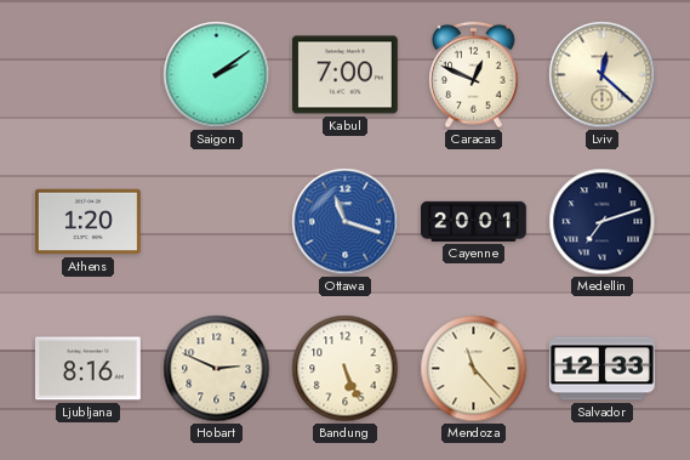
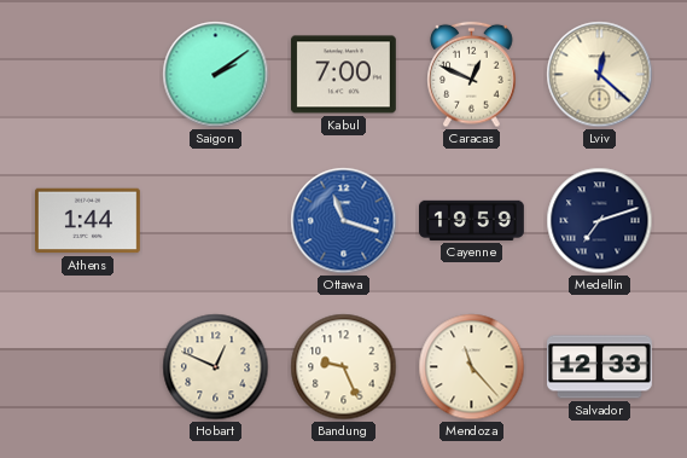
Athens: 1:20 -> 1:44
Cayenne: 20:01 -> 19:59
Ljubljana: 8:16 -> none
Hobart: 2:49 -> 12:49
Bandung: 5:26 -> 9:26
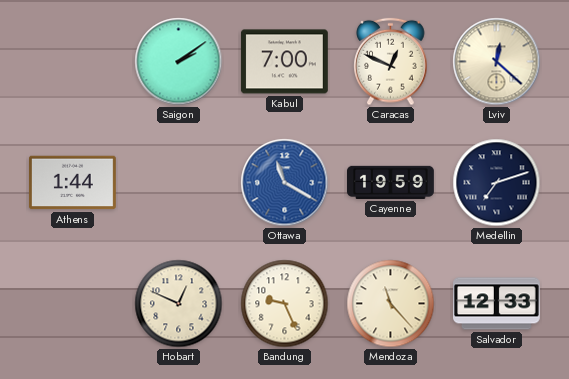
Ottawa: 11:18 -> 11:20
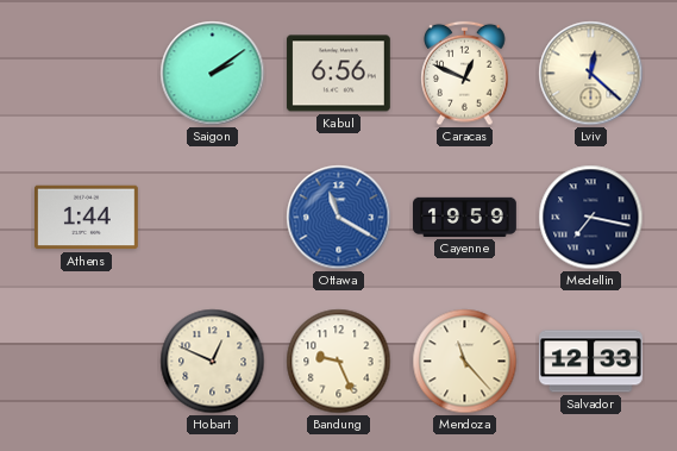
Kabul: 7:00 -> 6:56
Medellin: 7:12 -> 7:17
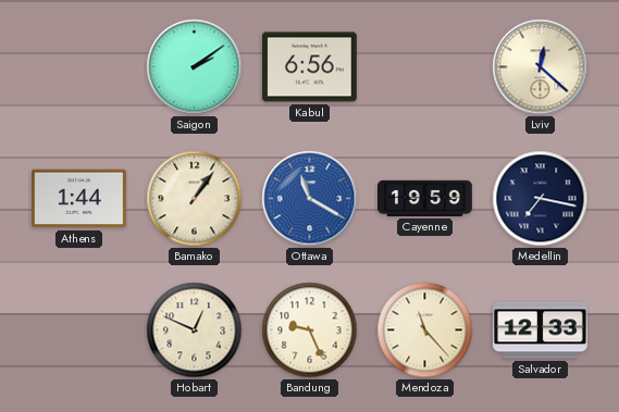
Caracas: 12:49 -> none
Bamako: none -> 1:06
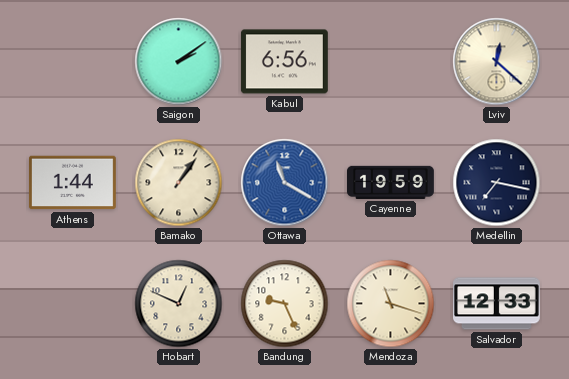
Mendoza: 11:23 -> 11:18
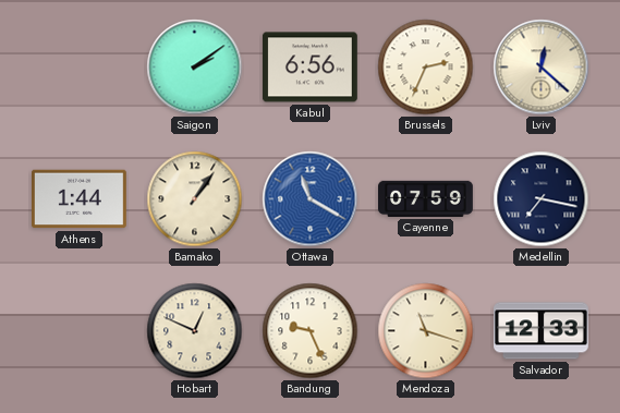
Brussels: none -> 2:34
Cayenne: 19:59 -> 07:59
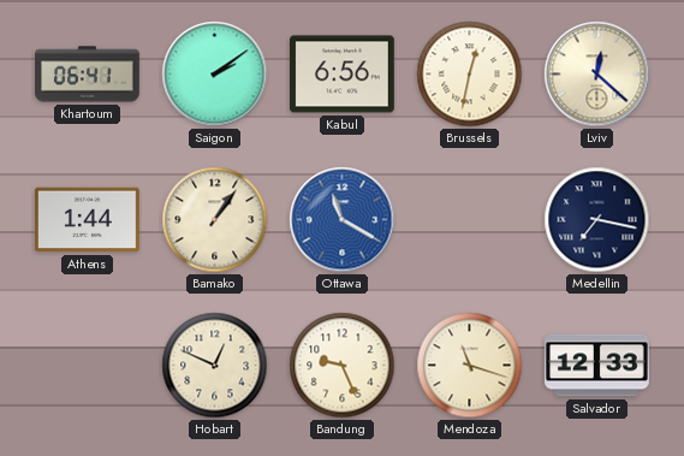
Khartoum: none -> 06:41
Brussels: 2:34 -> 12:32
Cayenne: 07:59 -> none
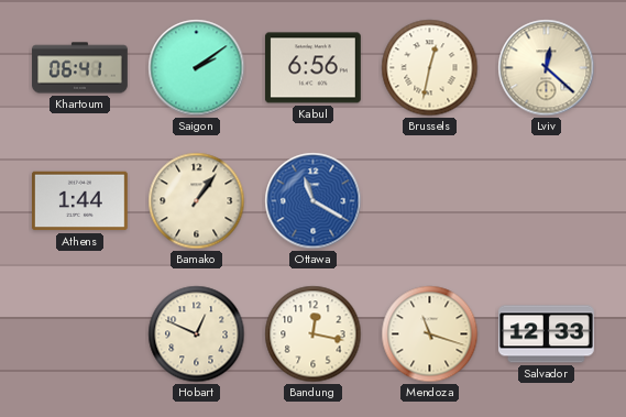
Medellin: 7:17 -> none
Bandung: 9:26 -> 12:17
